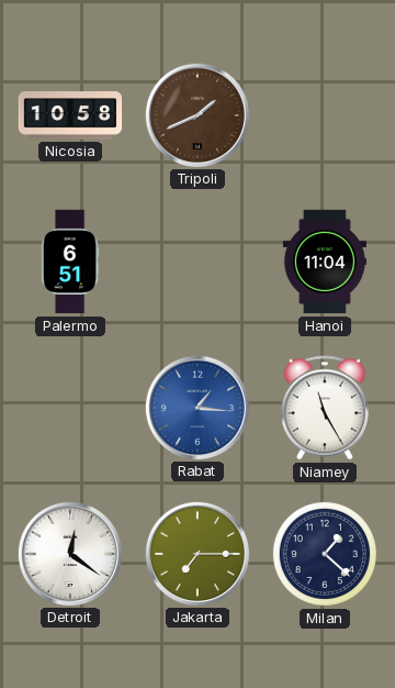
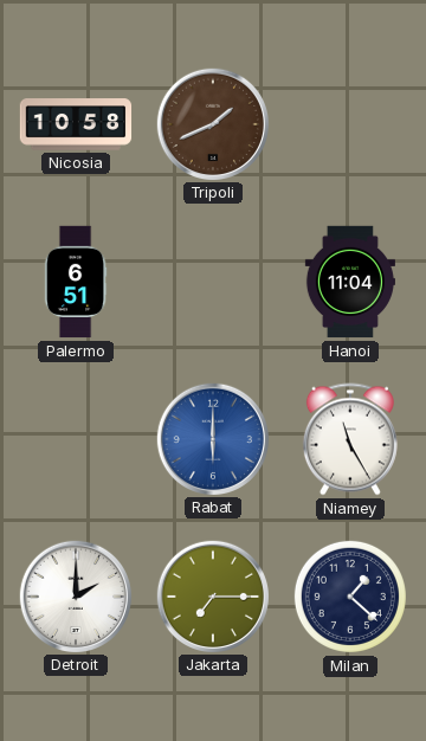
Rabat: 1:16 -> 6:00
Detroit: 12:21 -> 2:00
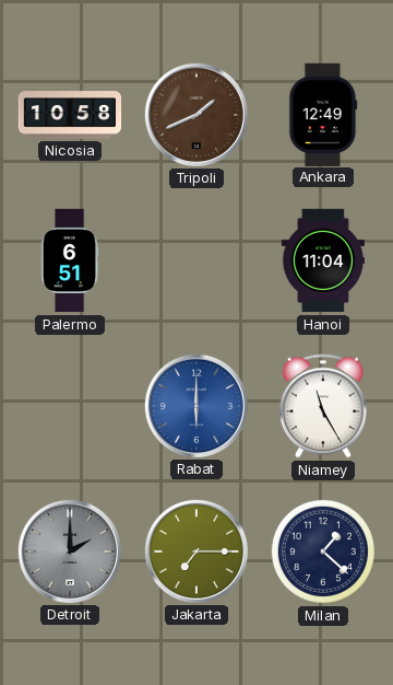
Ankara: none -> 12:49
Detroit dial: white -> grey
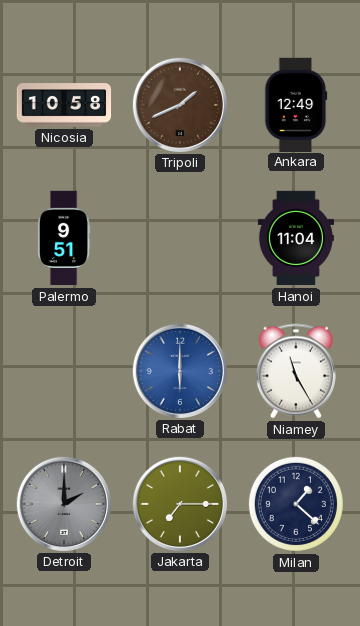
Palermo: 6:51 -> 9:51
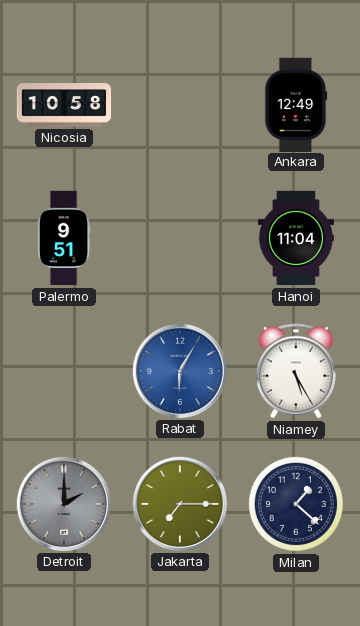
Tripoli: 1:41 -> none
Rabat: 6:00 -> 6:05
Niamey: 11:25 -> 5:25
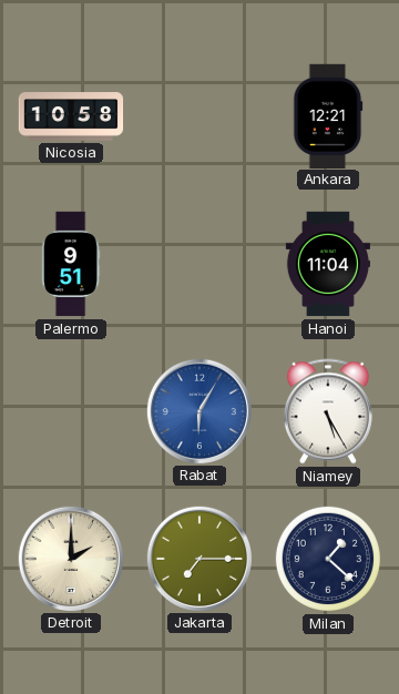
Ankara: 12:49 -> 12:21
Detroit dial: grey -> cream
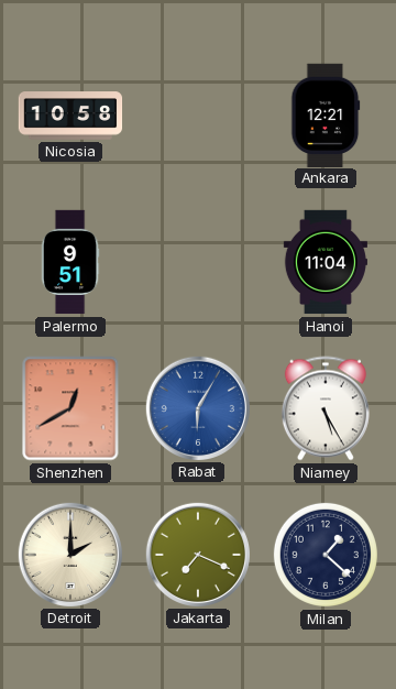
Shenzhen: none -> 12:40
Jakarta: 7:15 -> 7:19
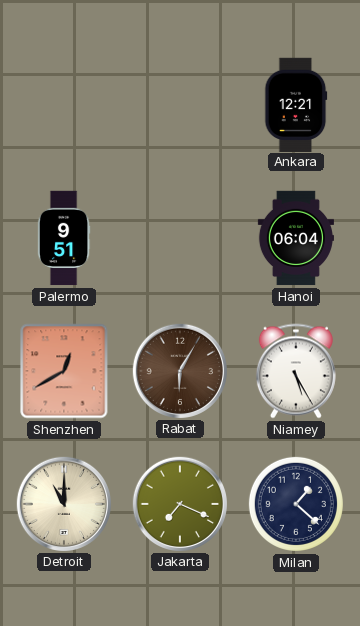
Nicosia: 10:58 -> none
Hanoi: 11:04 -> 06:04
Rabat dial: blue -> brown
Detroit: 2:00 -> 11:00
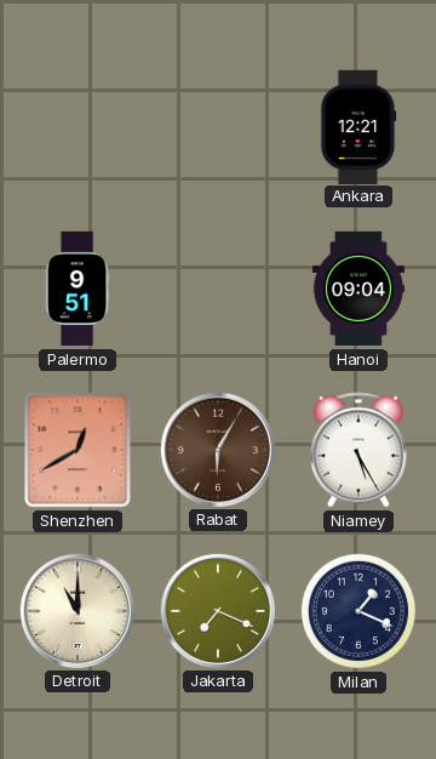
Hanoi: 06:04 -> 09:04
Milan: 1:22 -> 1:19
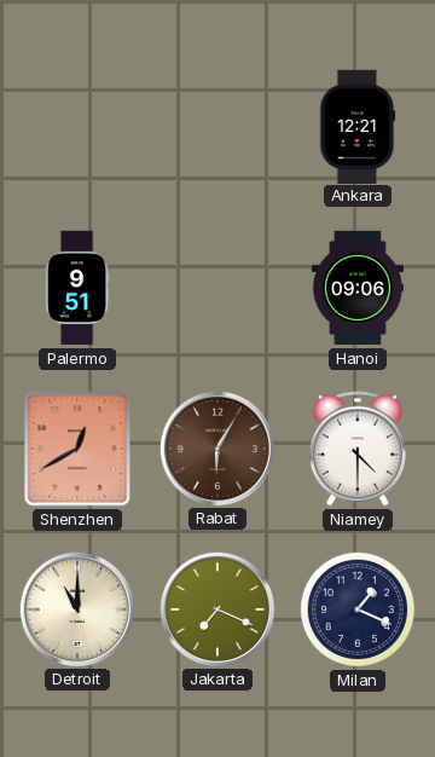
Hanoi: 09:04 -> 09:06
Niamey: 5:25 -> 4:30
